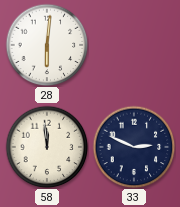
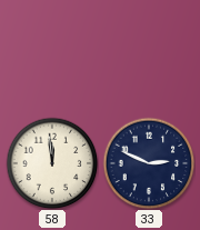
28: 6:01 -> none
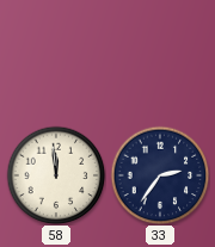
33: 2:49 -> 2:36
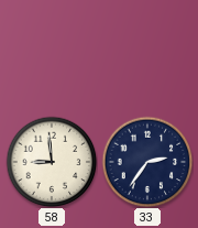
58: 11:59 -> 8:59
